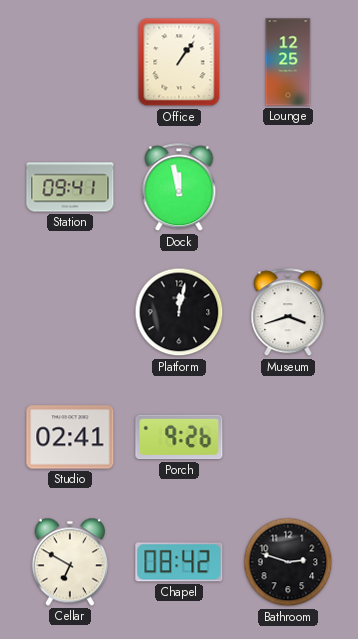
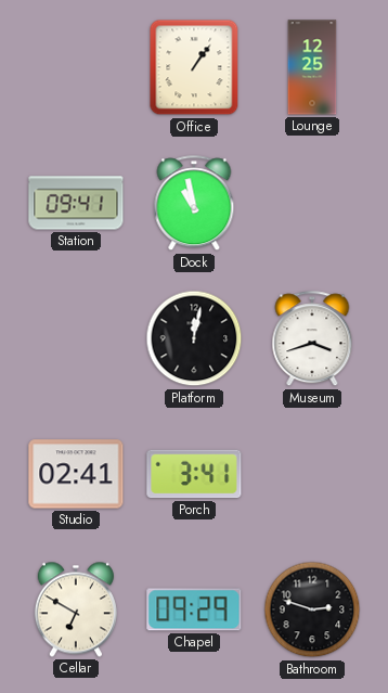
Dock: 11:58 -> 10:58
Porch: 9:26 -> 3:41
Chapel: 08:42 -> 09:29
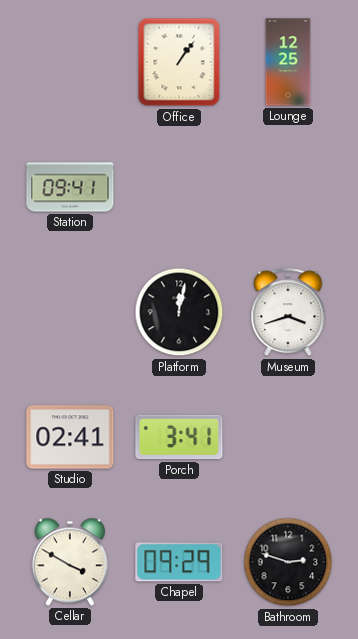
Dock: 10:58 -> none
Cellar: 6:50 -> 3:50
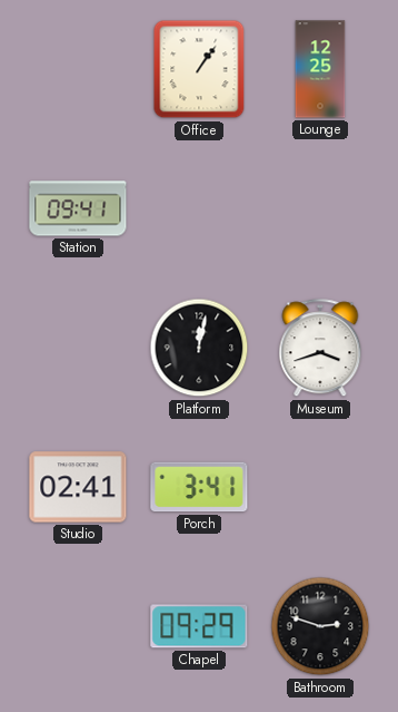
Cellar: 3:50 -> none
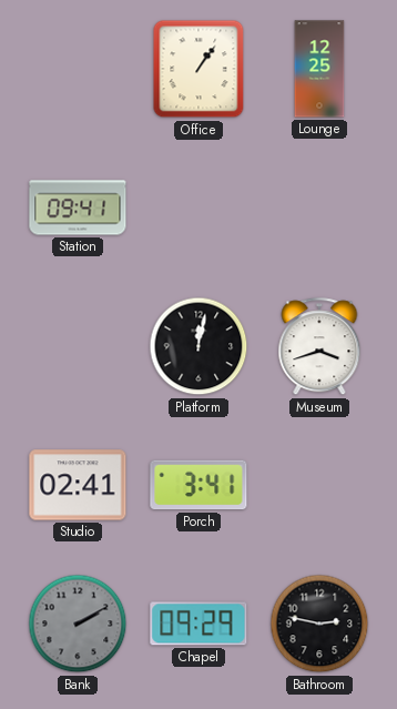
Bank: none -> 2:10
Bathroom: 2:48 -> 2:47
